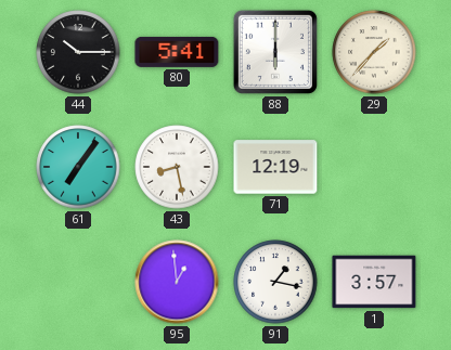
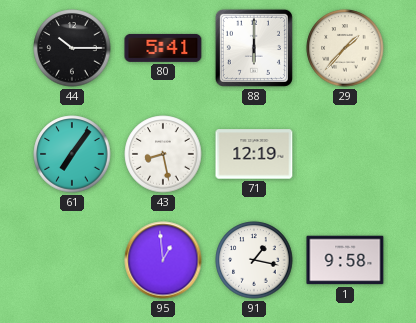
1: 3:57 -> 9:58
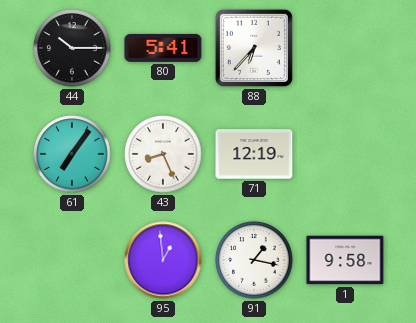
88: 6:00 -> 6:37
29: 1:37 -> none
43: 8:28 -> 8:26
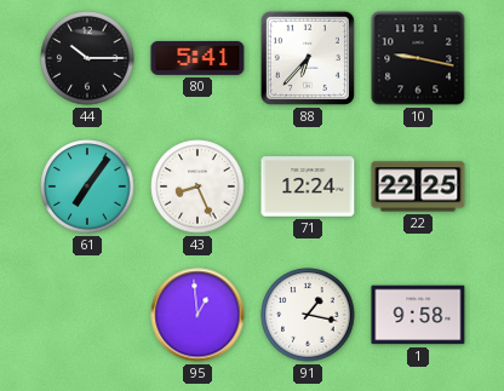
10: none -> 9:17
71: 12:19 -> 12:24
22: none -> 22:25
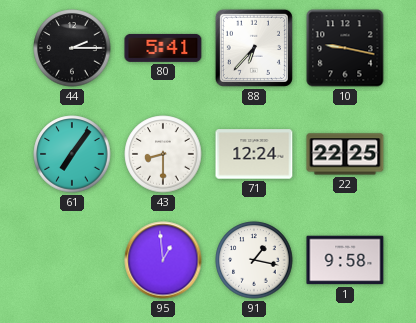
44: 10:15 -> 2:15
43: 8:26 -> 8:30
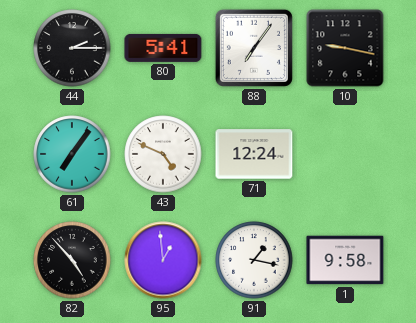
88: 6:37 -> 7:06
43: 8:30 -> 4:49
22: 22:25 -> none
82: none -> 4:53
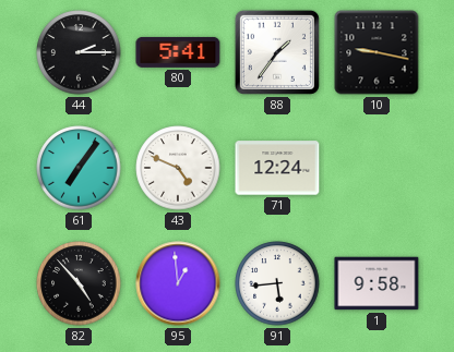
88: 7:06 -> 1:36
91: 1:17 -> 5:44
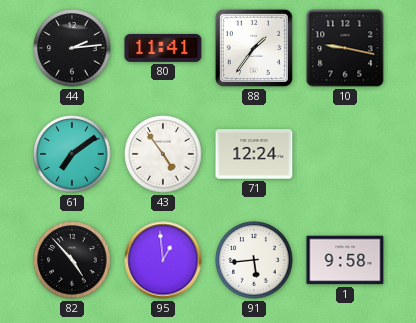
44: 2:15 -> 2:14
80: 5:41 -> 11:41
61: 7:06 -> 7:09
43: 4:49 -> 4:54
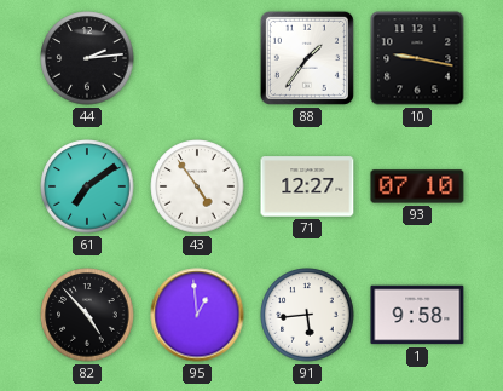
80: 11:41 -> none
71: 12:24 -> 12:27
93: none -> 07:10
